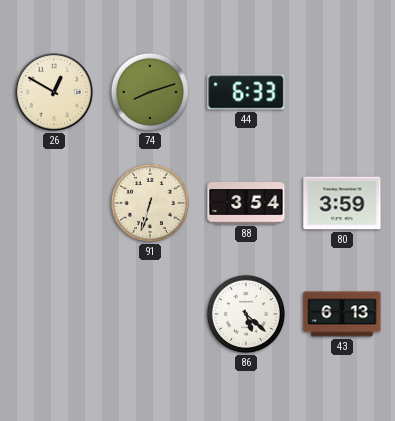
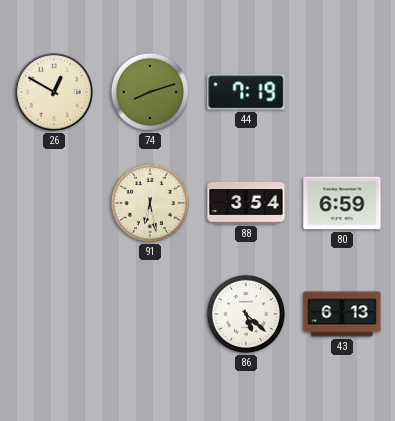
44: 6:33 -> 7:19
91: 6:33 -> 6:28
80: 3:59 -> 6:59
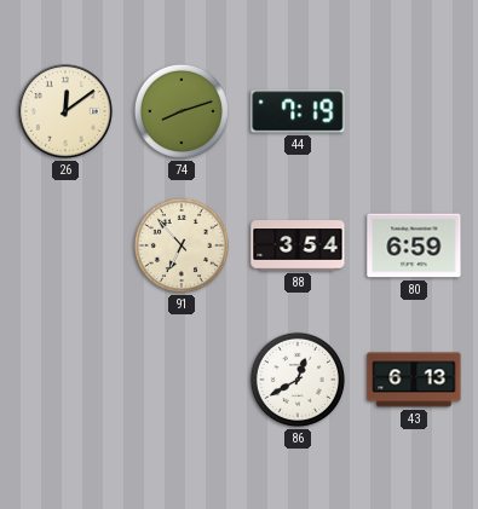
26: 12:50 -> 12:09
91: 6:28 -> 6:53
86: 5:22 -> 12:40
